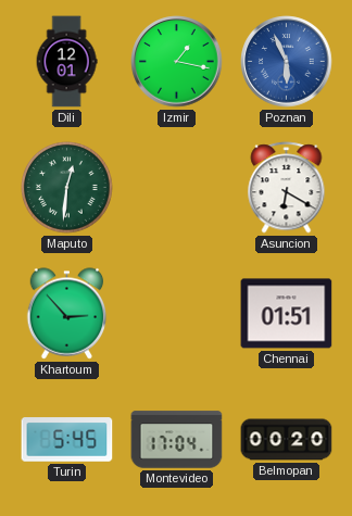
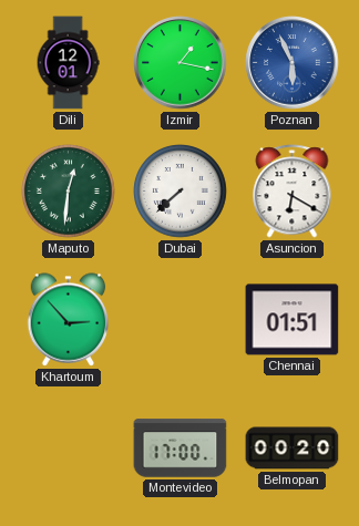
Dubai: none -> 7:38
Turin: 5:45 -> none
Montevideo: 17:04 -> 17:00
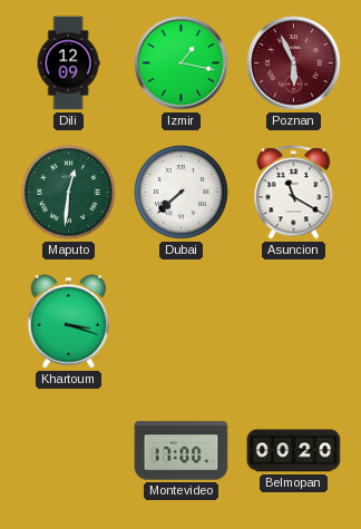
Dili: 12:01 -> 12:09
Poznan dial: blue -> burgundy
Asuncion: 6:20 -> 11:20
Khartoum: 2:53 -> 3:18
Chennai: 01:51 -> none
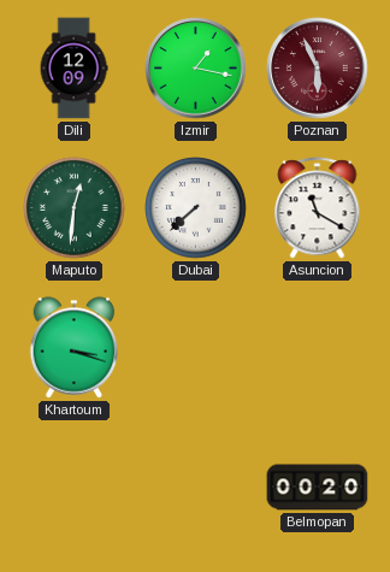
Montevideo: 17:00 -> none
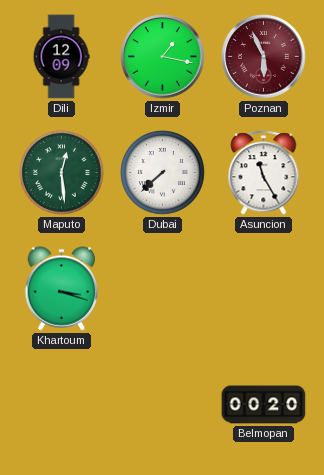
Maputo: 12:31 -> 12:29
Asuncion: 11:20 -> 11:25
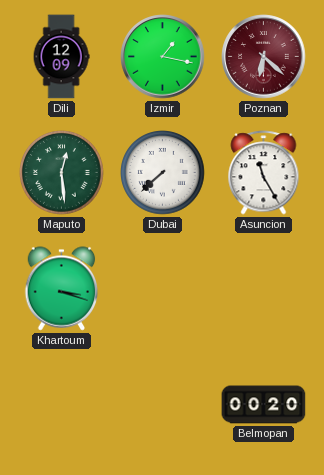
Poznan: 5:56 -> 6:22
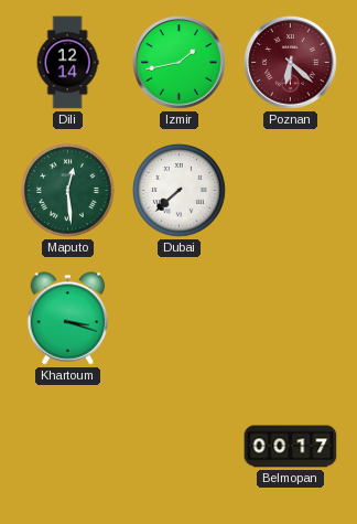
Dili: 12:09 -> 12:14
Izmir: 1:17 -> 1:43
Asuncion: 11:25 -> none
Belmopan: 00:20 -> 00:17
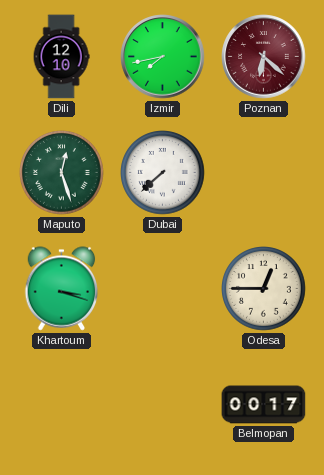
Dili: 12:14 -> 12:10
Izmir: 1:43 -> 7:43
Maputo: 12:29 -> 12:27
Odesa: none -> 12:45
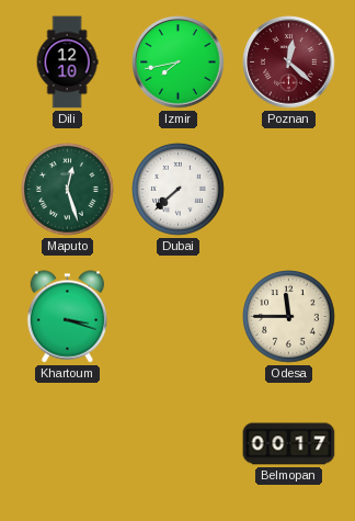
Poznan: 6:22 -> 12:22
Odesa: 12:45 -> 11:45
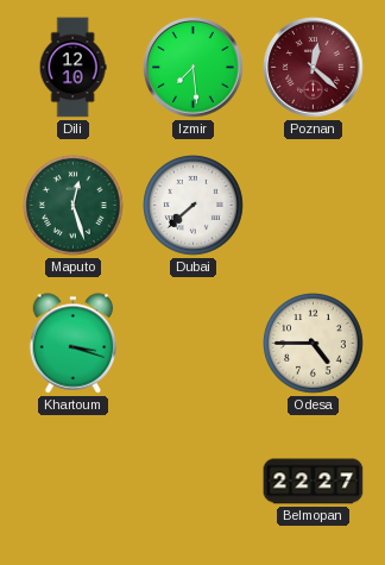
Izmir: 7:43 -> 7:29
Odesa: 11:45 -> 4:45
Belmopan: 00:17 -> 22:27
